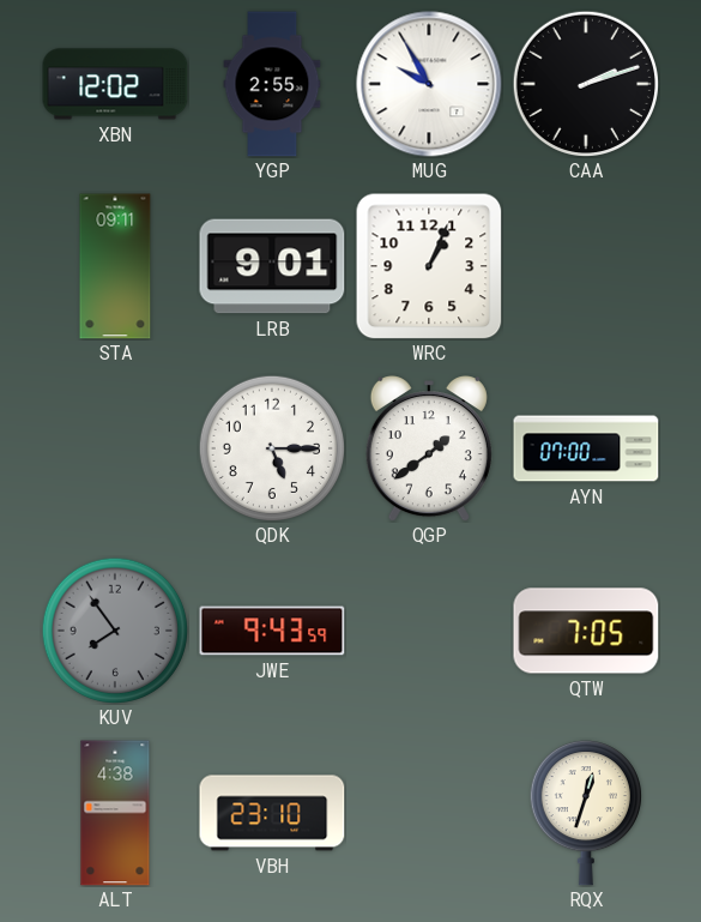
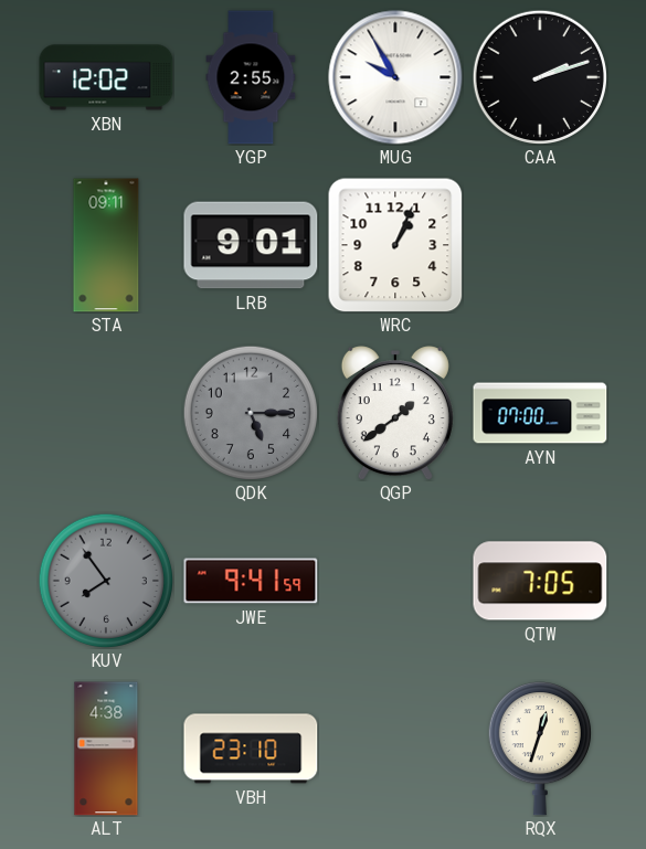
QDK dial: white -> grey
JWE: 9:43 -> 9:41
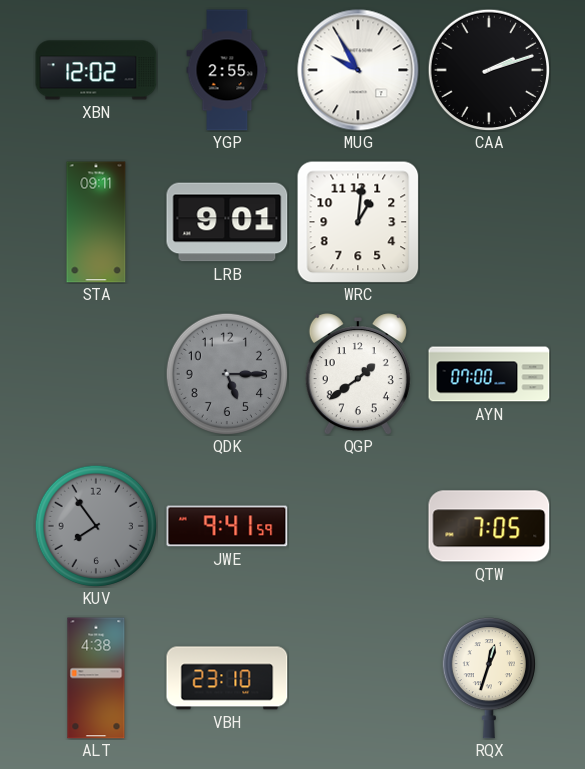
WRC: 1:04 -> 1:01
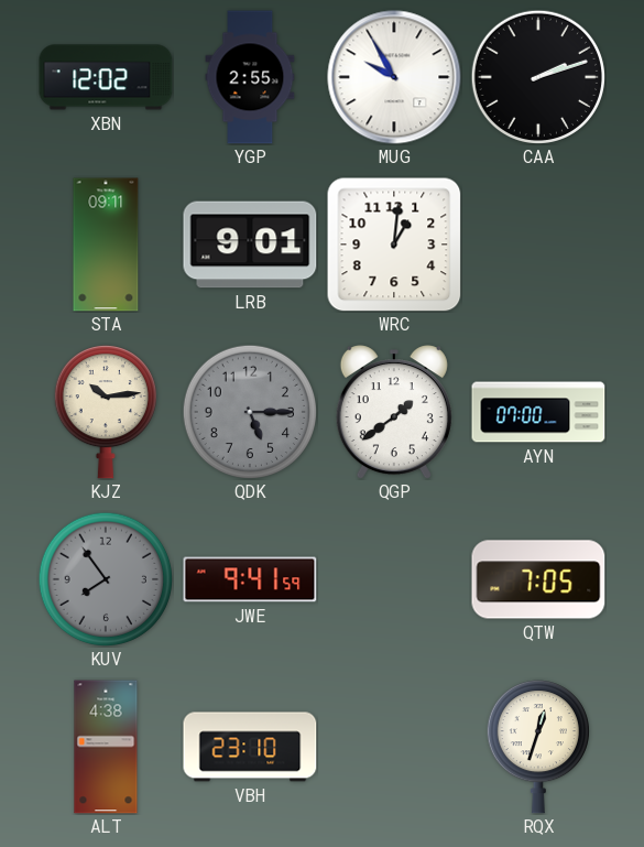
KJZ: none -> 10:14
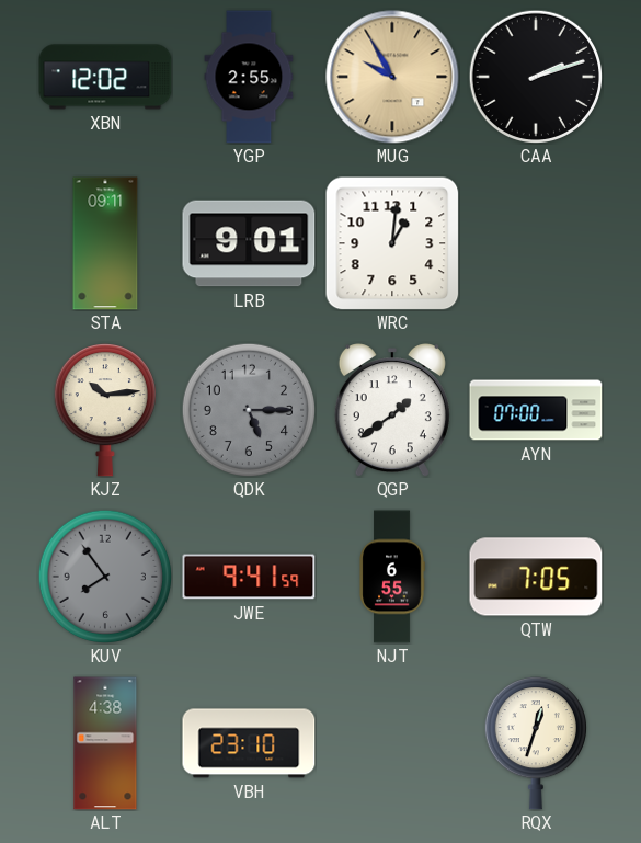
MUG dial: white -> champagne
NJT: none -> 6:55
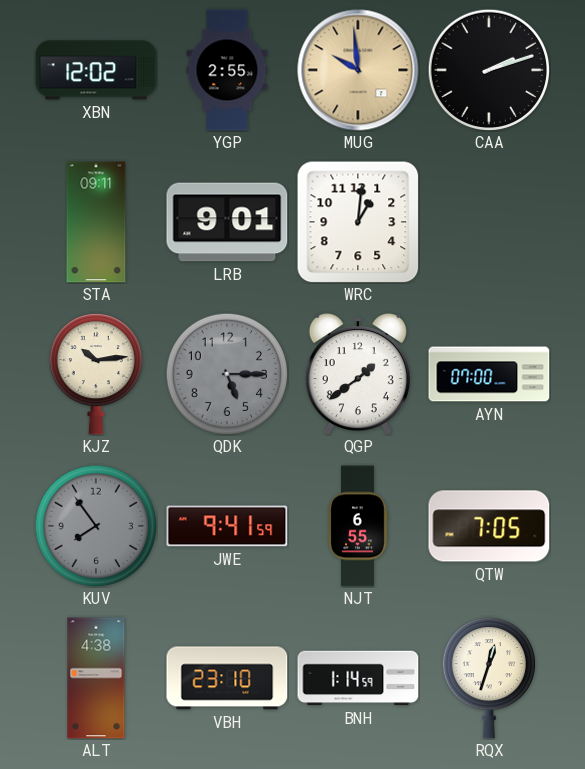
MUG: 9:55 -> 9:59
BNH: none -> 1:14
